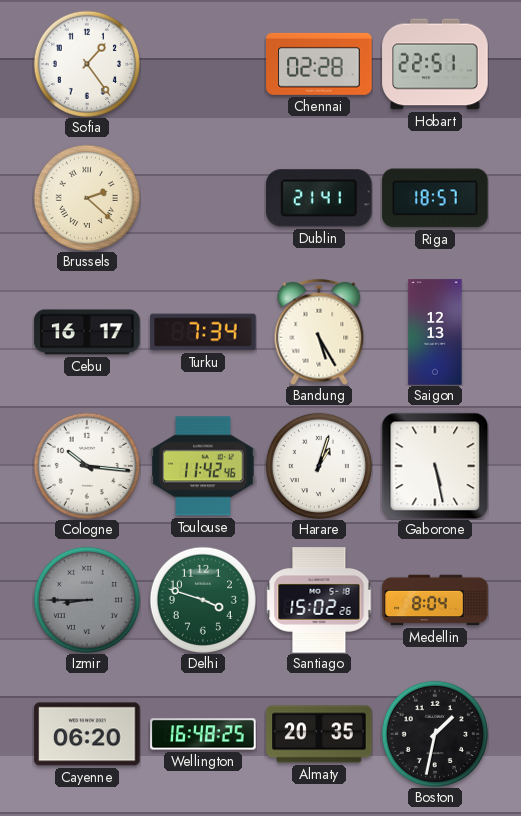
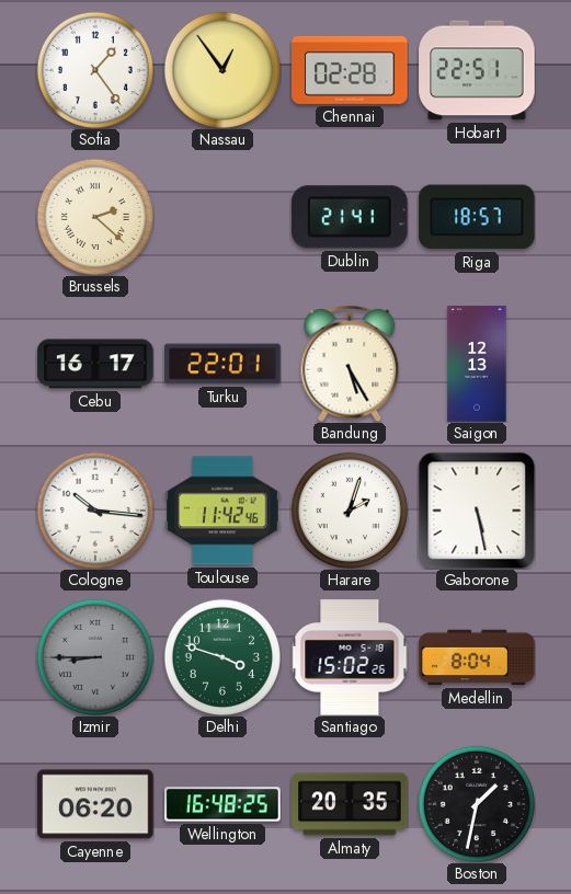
Nassau: none -> 12:54
Turku: 7:34 -> 22:01
Harare: 1:03 -> 2:03
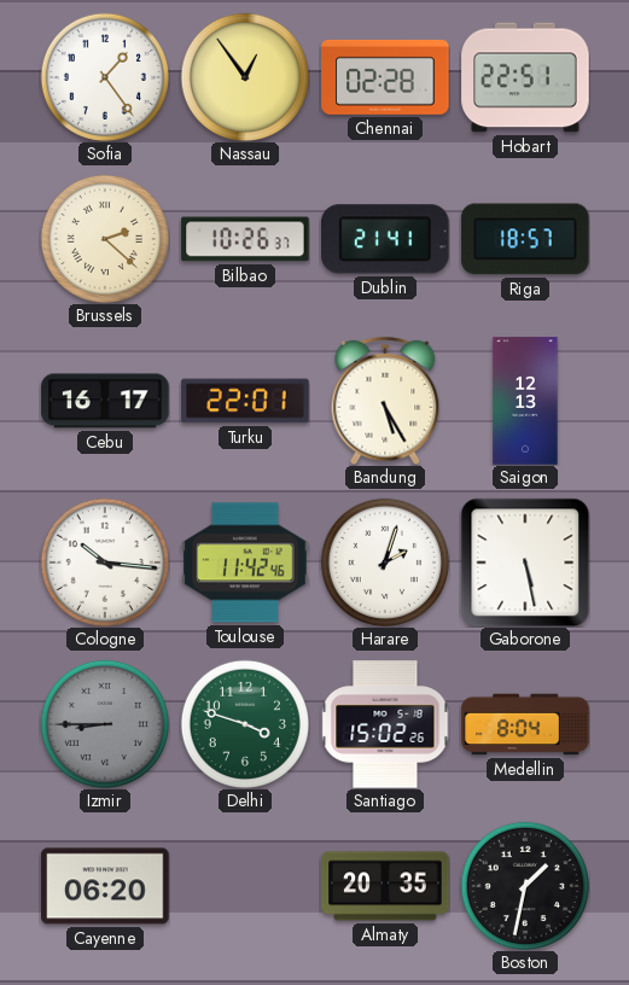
Bilbao: none -> 10:26
Wellington: 16:48 -> none
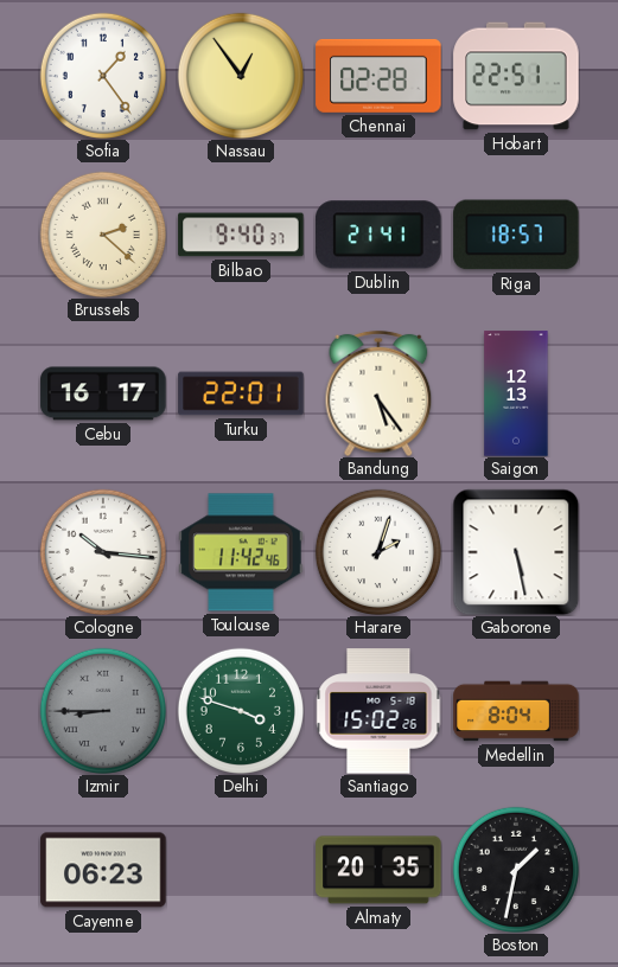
Bilbao: 10:26 -> 9:40
Bandung: 5:25 -> 5:24
Cayenne: 06:20 -> 06:23
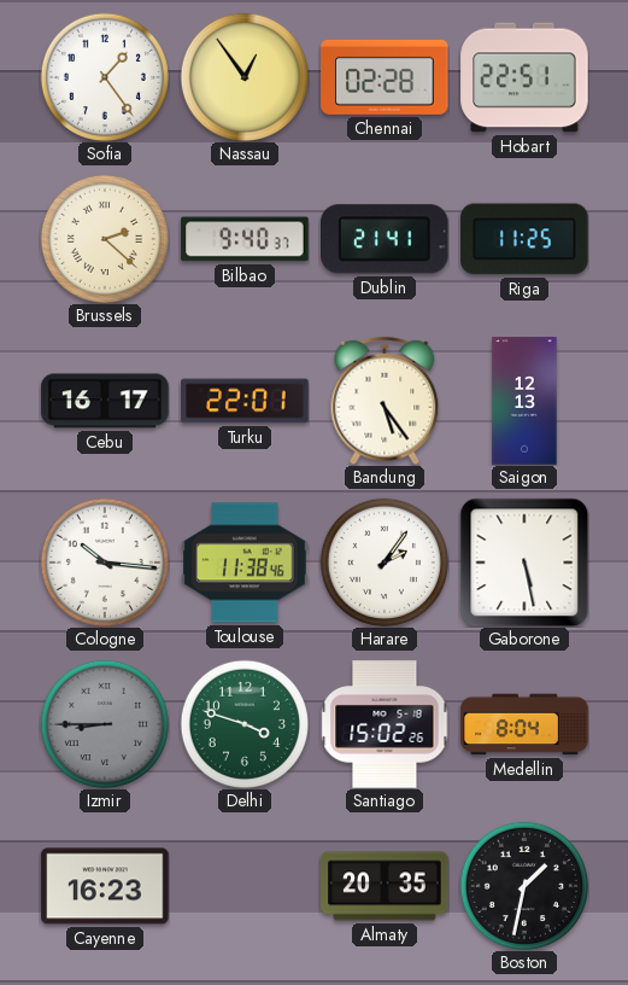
Riga: 18:57 -> 11:25
Toulouse: 11:42 -> 11:38
Harare: 2:03 -> 2:06
Cayenne: 06:23 -> 16:23
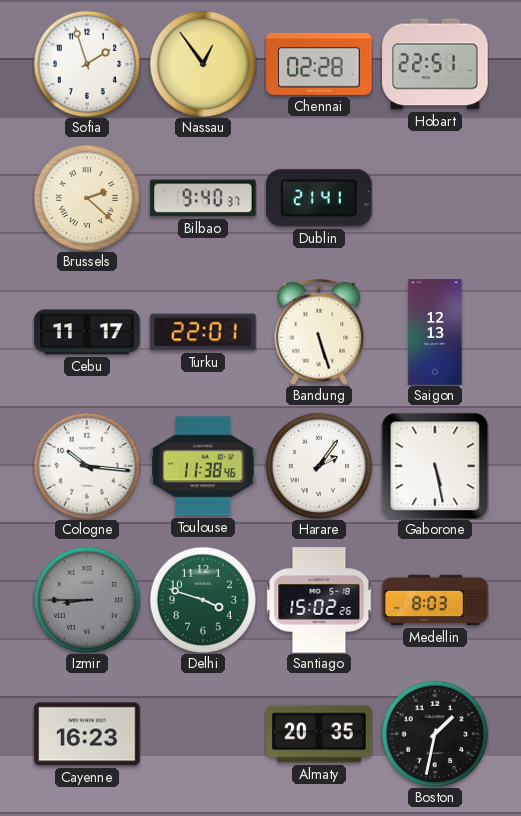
Sofia: 1:24 -> 1:57
Riga: 11:25 -> none
Cebu: 16:17 -> 11:17
Bandung: 5:24 -> 5:27
Medellin: 8:04 -> 8:03
